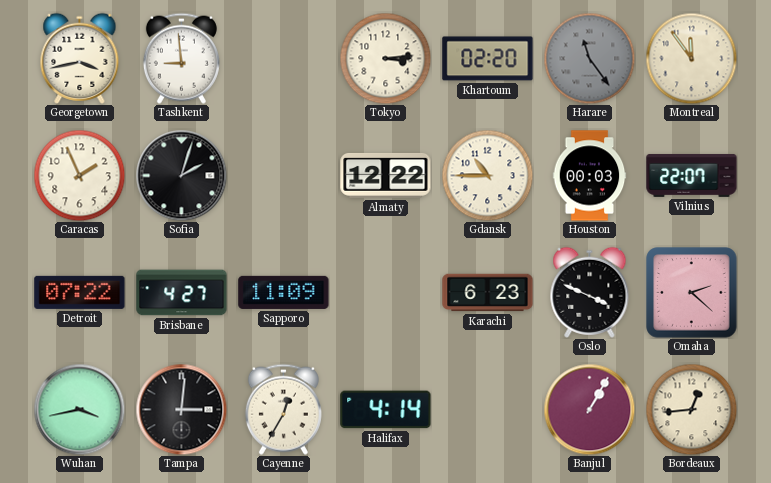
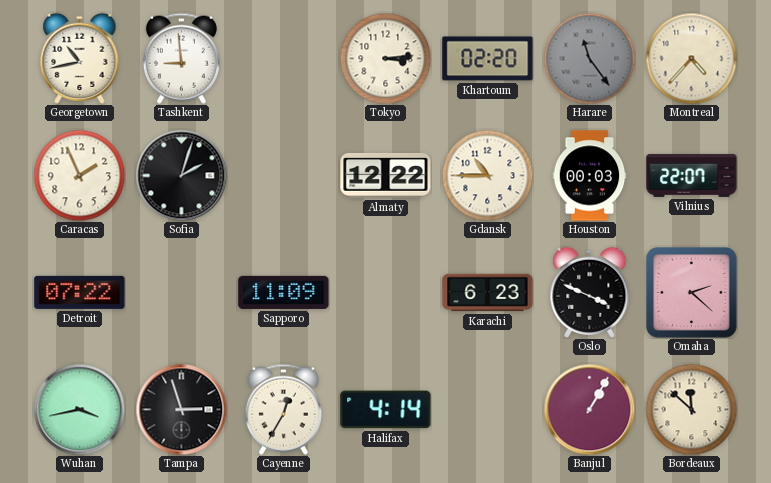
Georgetown: 3:43 -> 10:43
Montreal: 11:54 -> 4:37
Brisbane: 4:27 -> none
Tampa: 3:01 -> 2:57
Bordeaux: 12:44 -> 11:52
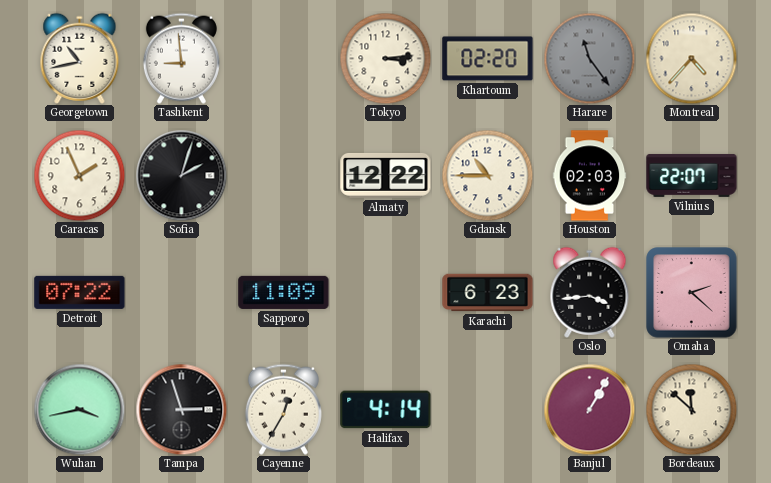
Houston: 00:03 -> 02:03
Oslo: 3:49 -> 3:44
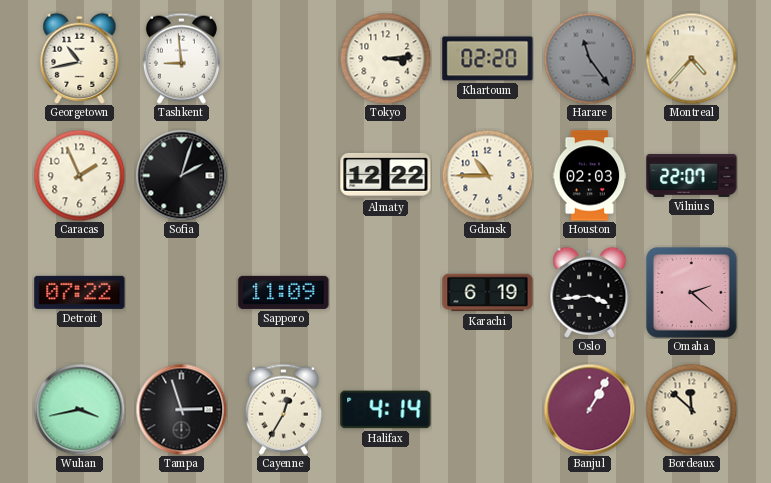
Karachi: 6:23 -> 6:19
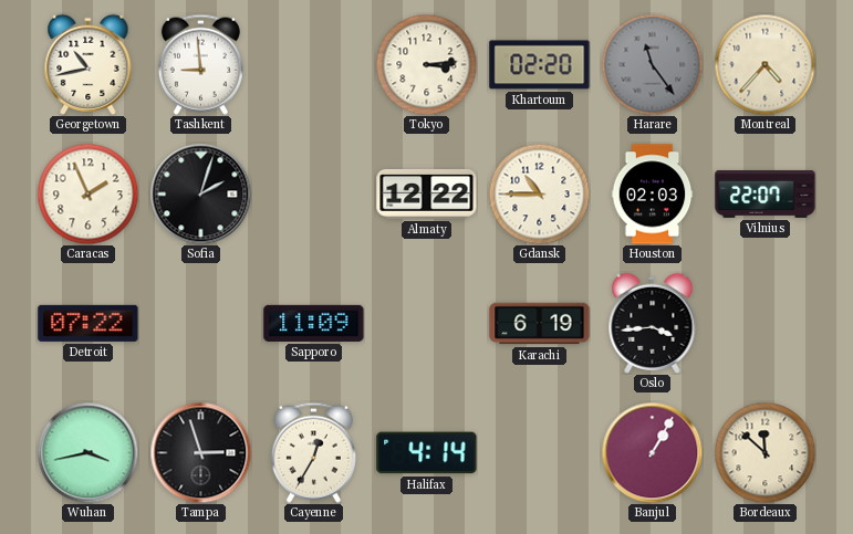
Omaha: 2:22 -> none
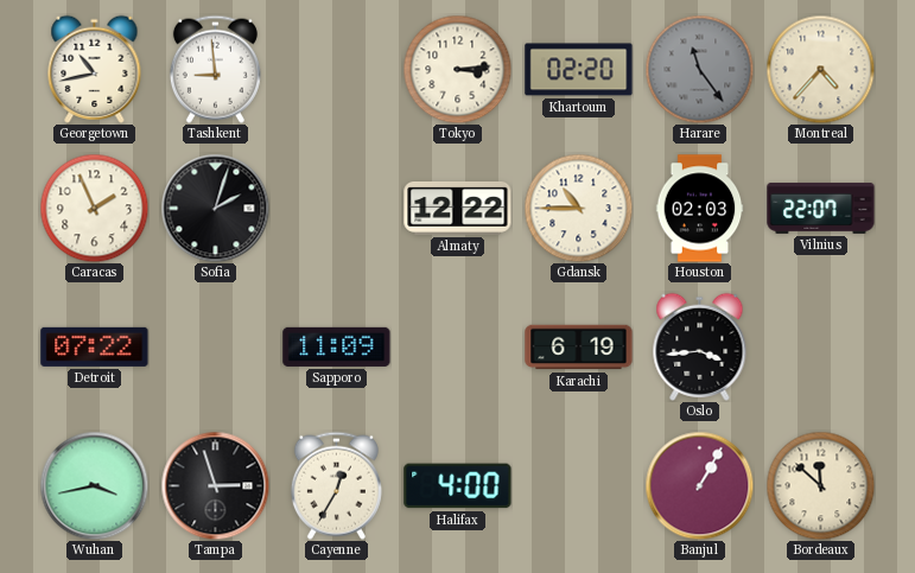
Halifax: 4:14 -> 4:00
